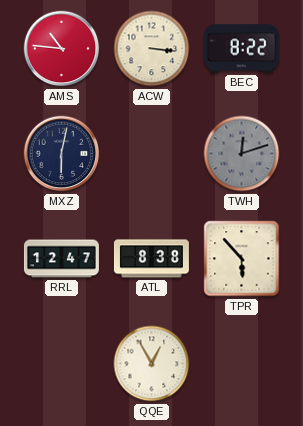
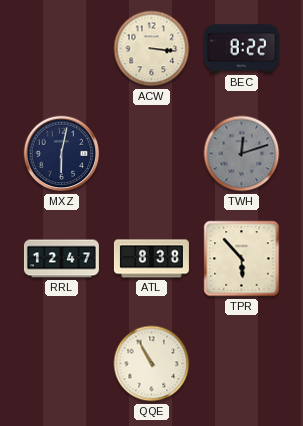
AMS: 10:46 -> none
QQE: 12:55 -> 10:55
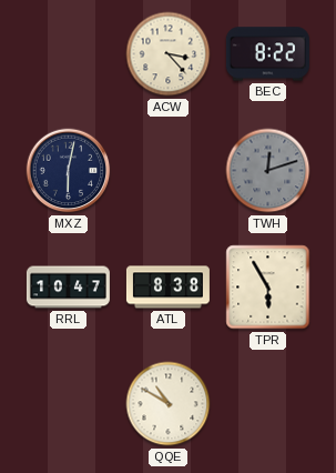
ACW: 3:16 -> 3:23
RRL: 12:47 -> 10:47
TPR: 5:53 -> 5:55
QQE: 10:55 -> 10:50
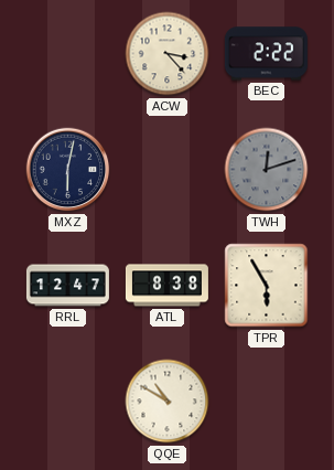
BEC: 8:22 -> 2:22
RRL: 10:47 -> 12:47
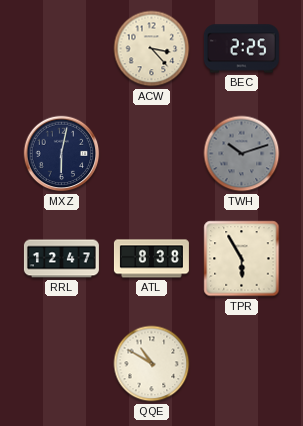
BEC: 2:22 -> 2:25
TWH: 12:12 -> 10:12
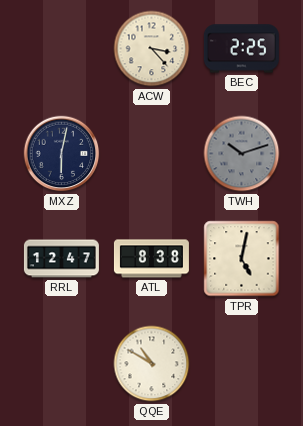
TPR: 5:55 -> 5:02
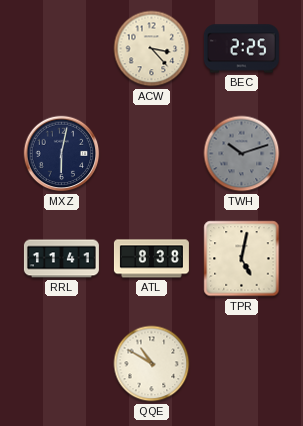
RRL: 12:47 -> 11:41
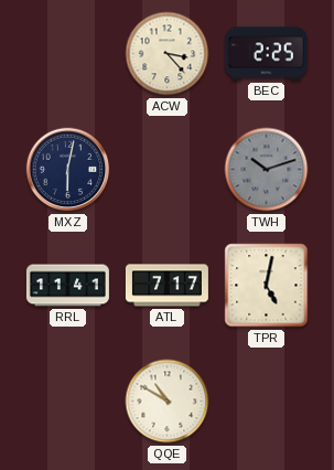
ATL: 8:38 -> 7:17
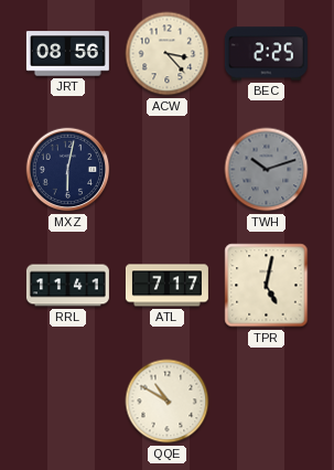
JRT: none -> 08:56
